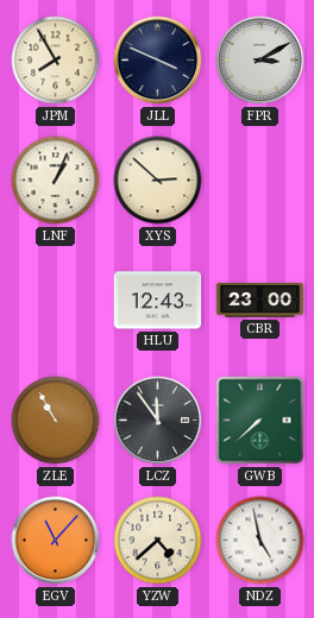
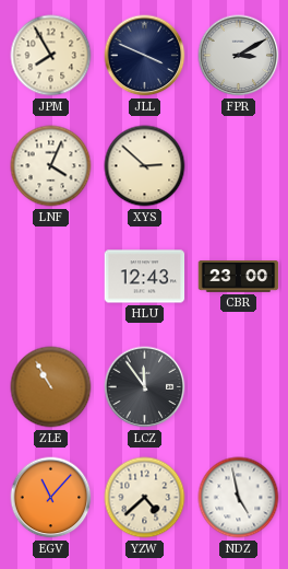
LNF: 1:04 -> 4:04
GWB: 7:38 -> none
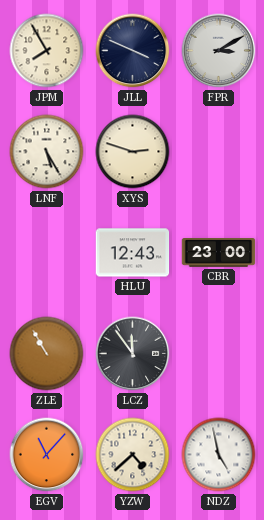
LNF: 4:04 -> 5:25
XYS: 2:52 -> 2:48
